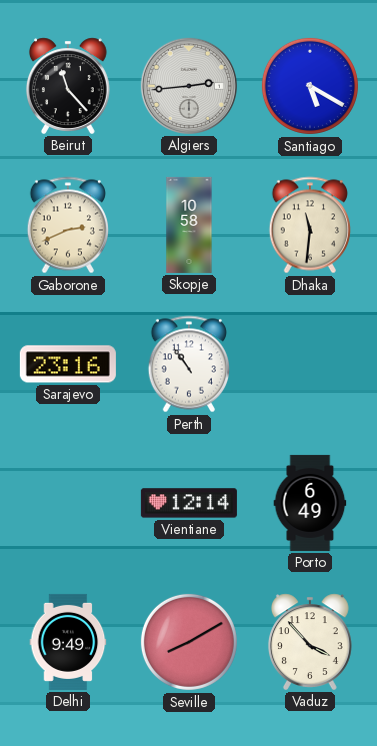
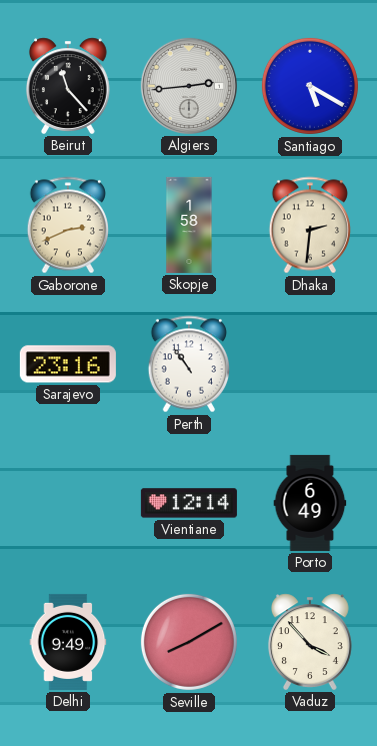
Skopje: 10:58 -> 1:58
Dhaka: 11:31 -> 2:31
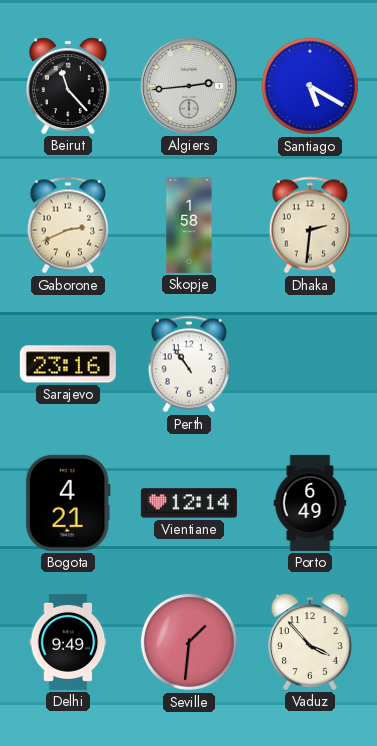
Bogota: none -> 4:21
Seville: 8:10 -> 1:31
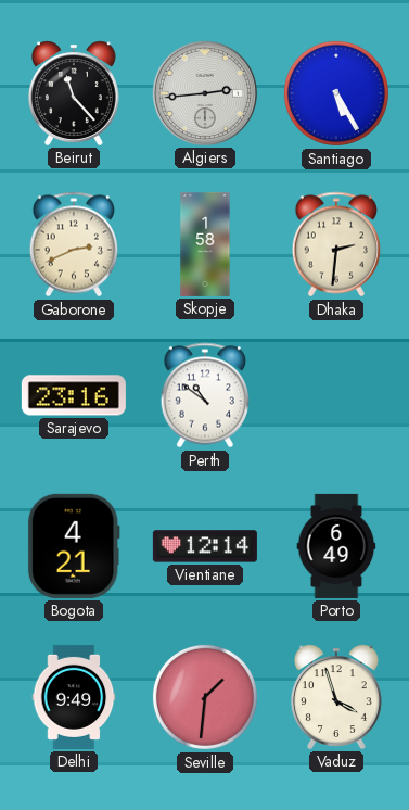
Santiago: 5:20 -> 5:25
Perth: 10:54 -> 10:51
Vaduz: 3:53 -> 3:57
